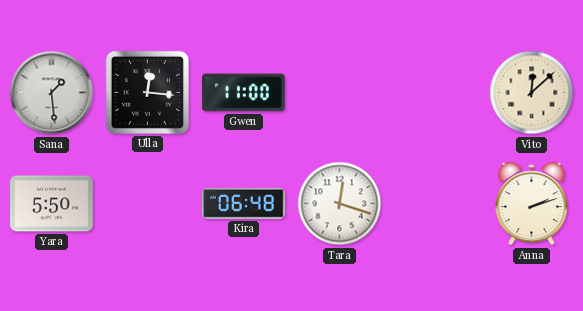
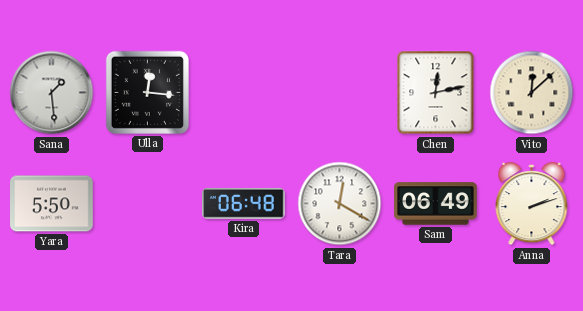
Gwen: 11:00 -> none
Chen: none -> 12:13
Tara: 12:18 -> 12:20
Sam: none -> 06:49
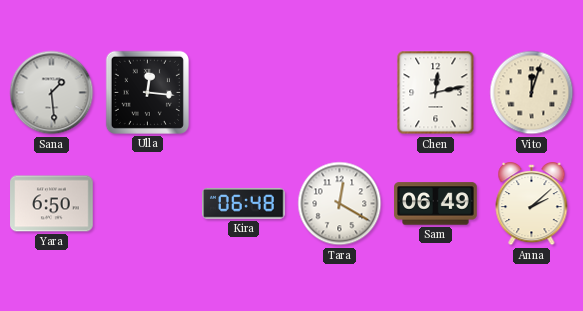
Vito: 12:08 -> 12:03
Yara: 5:50 -> 6:50
Anna: 2:12 -> 2:08
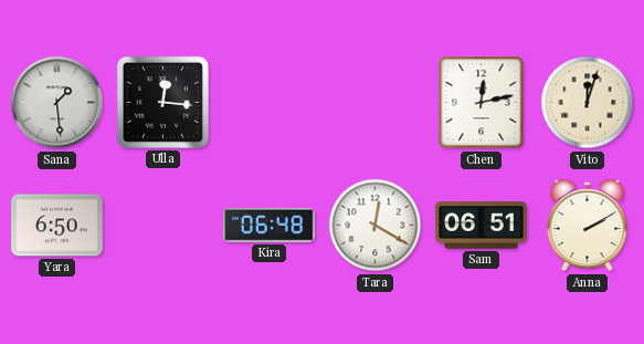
Sam: 06:49 -> 06:51
Anna: 2:08 -> 2:10
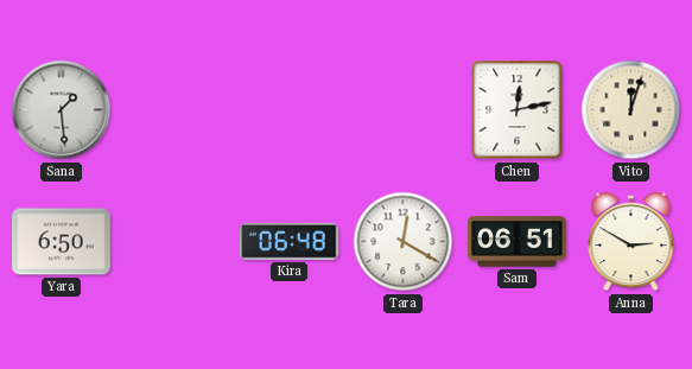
Ulla: 12:16 -> none
Anna: 2:10 -> 2:50
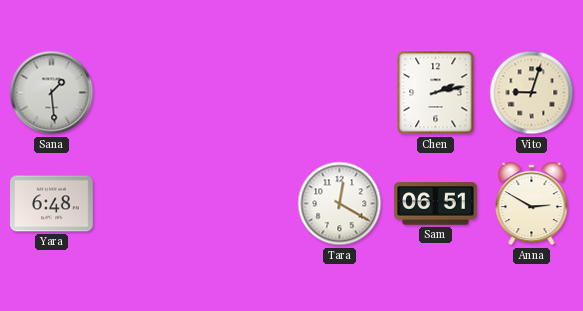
Chen: 12:13 -> 2:13
Vito: 12:03 -> 9:03
Yara: 6:50 -> 6:48
Kira: 06:48 -> none
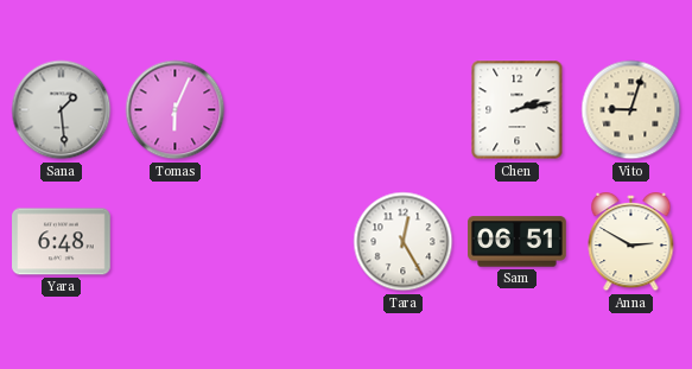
Tomas: none -> 6:04
Tara: 12:20 -> 12:25
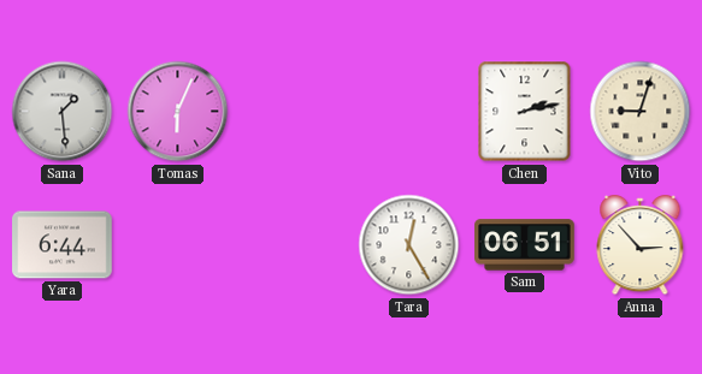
Yara: 6:48 -> 6:44
Anna: 2:50 -> 2:53
